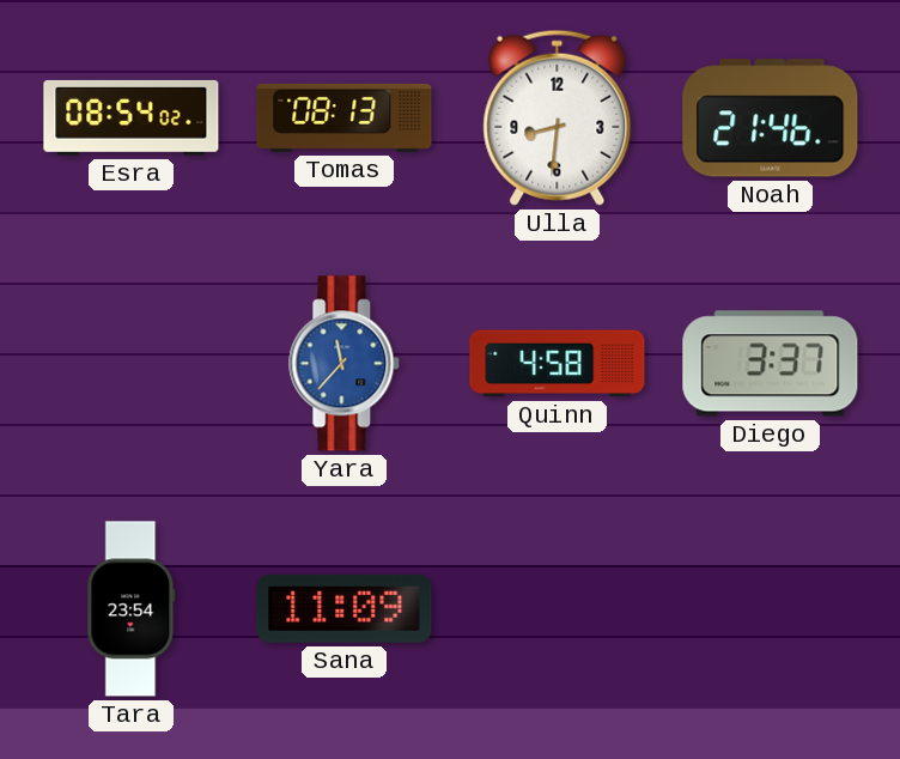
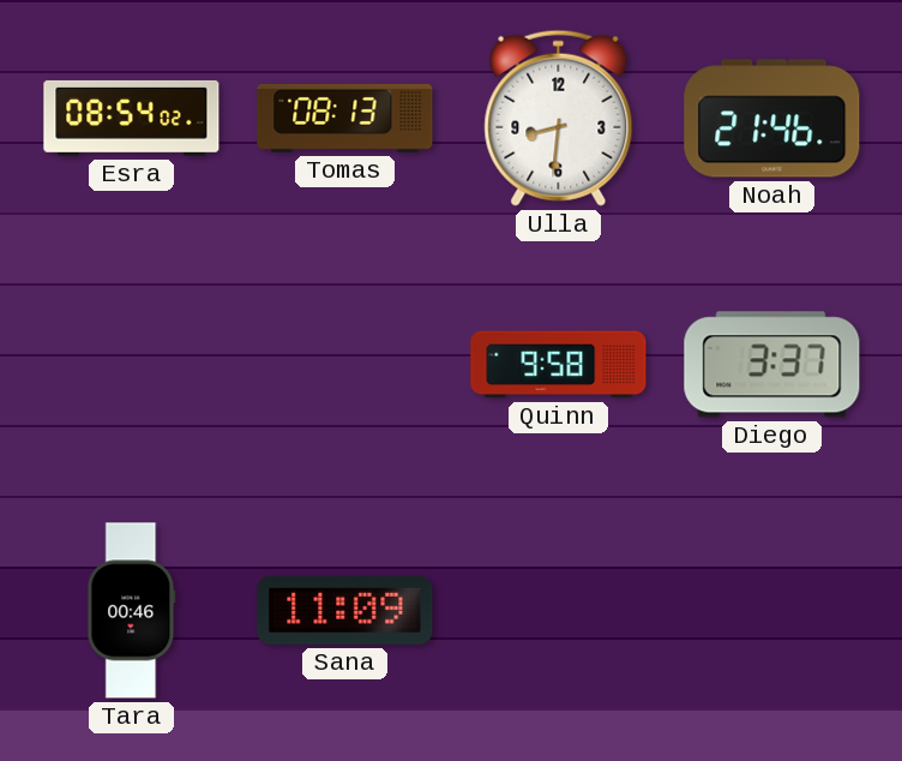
Yara: 11:37 -> none
Quinn: 4:58 -> 9:58
Tara: 23:54 -> 00:46
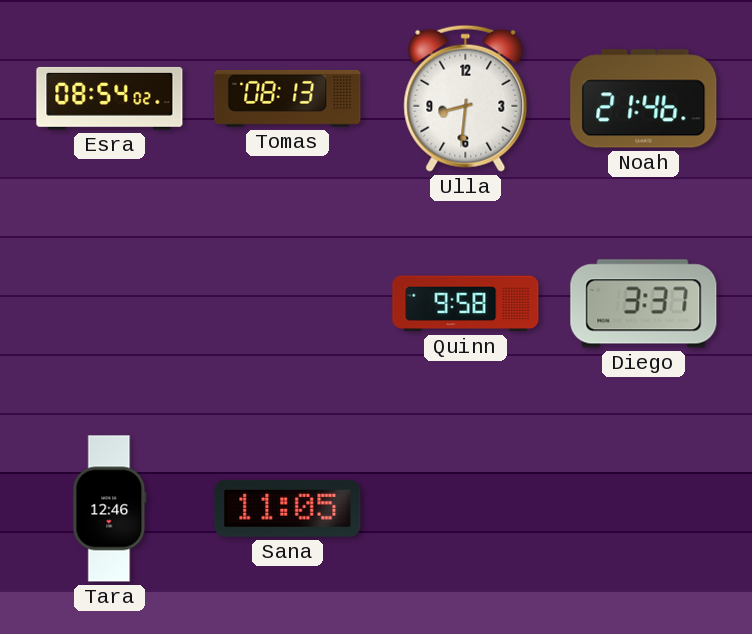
Tara: 00:46 -> 12:46
Sana: 11:09 -> 11:05
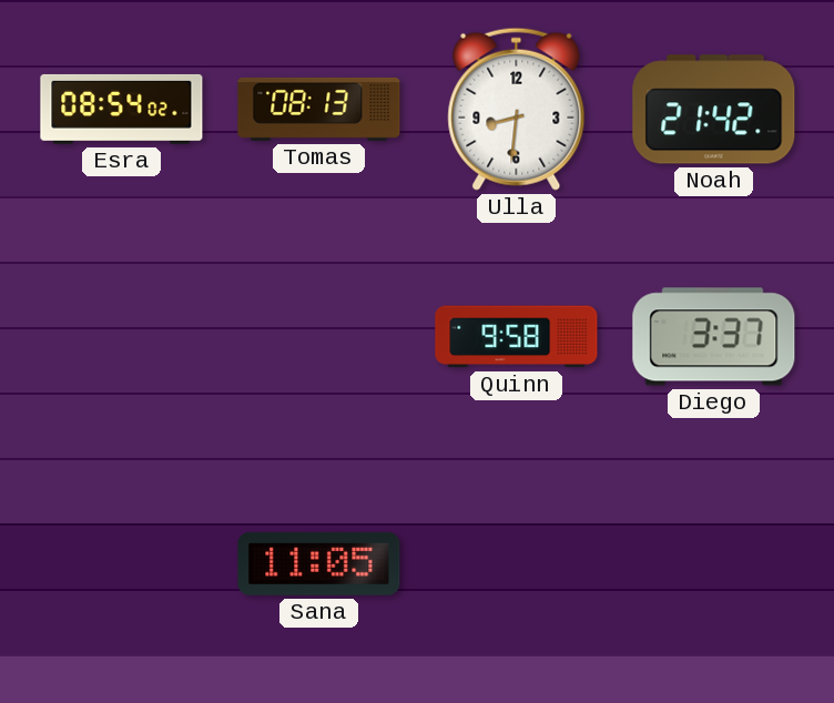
Noah: 21:46 -> 21:42
Tara: 12:46 -> none
